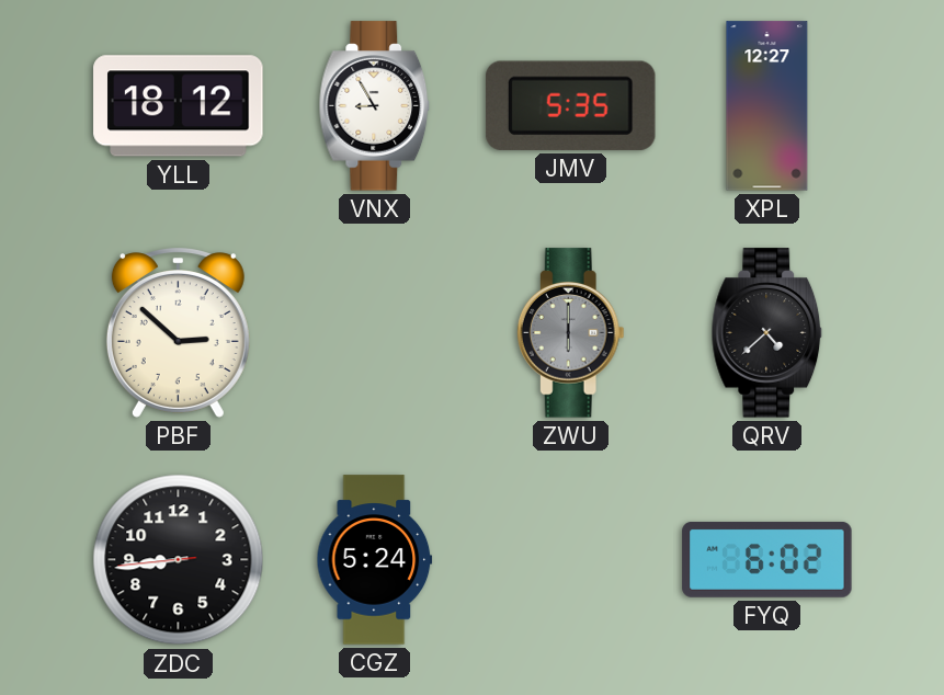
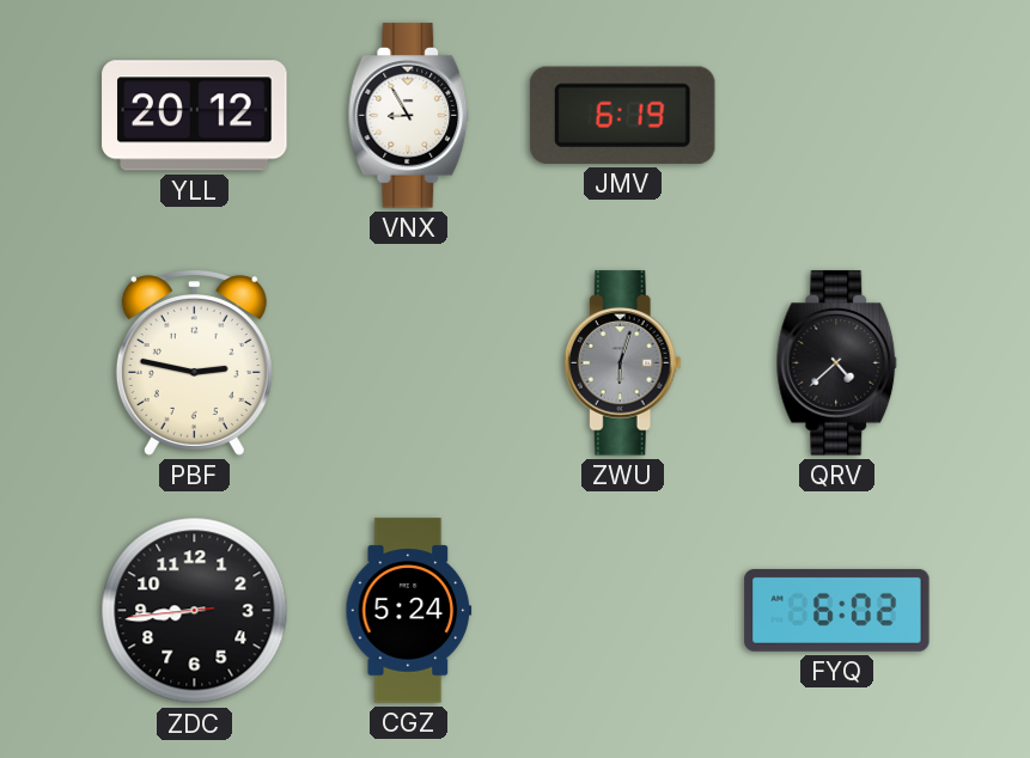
YLL: 18:12 -> 20:12
JMV: 5:35 -> 6:19
XPL: 12:27 -> none
PBF: 2:52 -> 2:47
ZWU: 6:00 -> 6:03
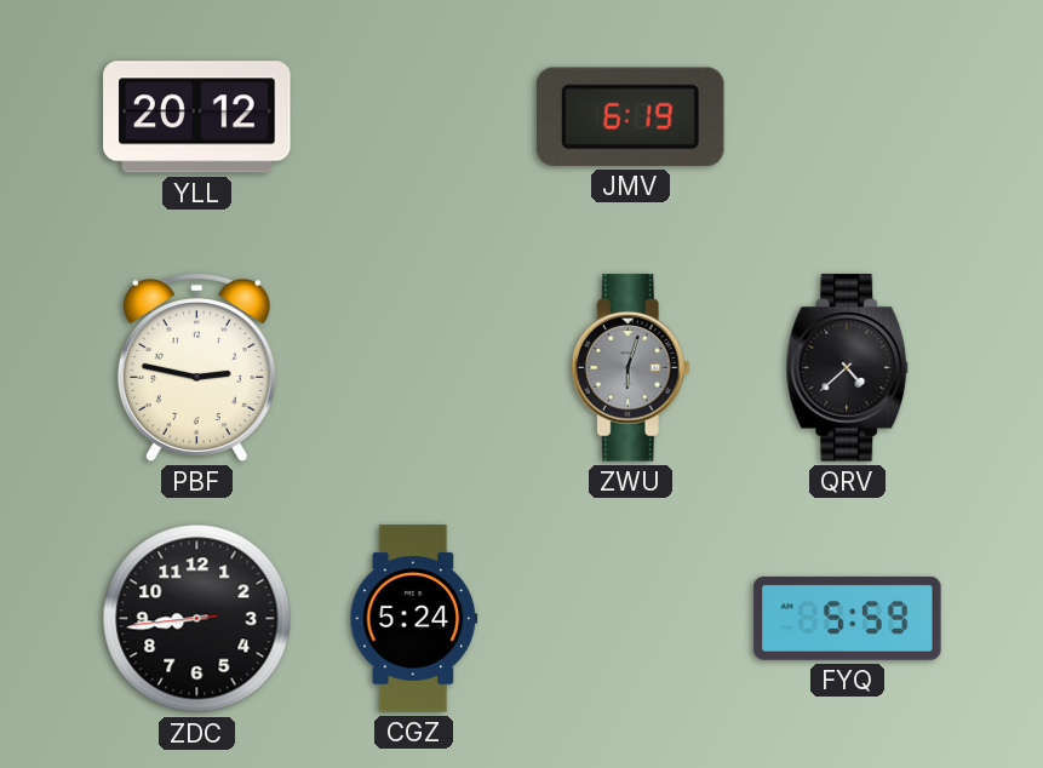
VNX: 8:55 -> none
FYQ: 6:02 -> 5:59
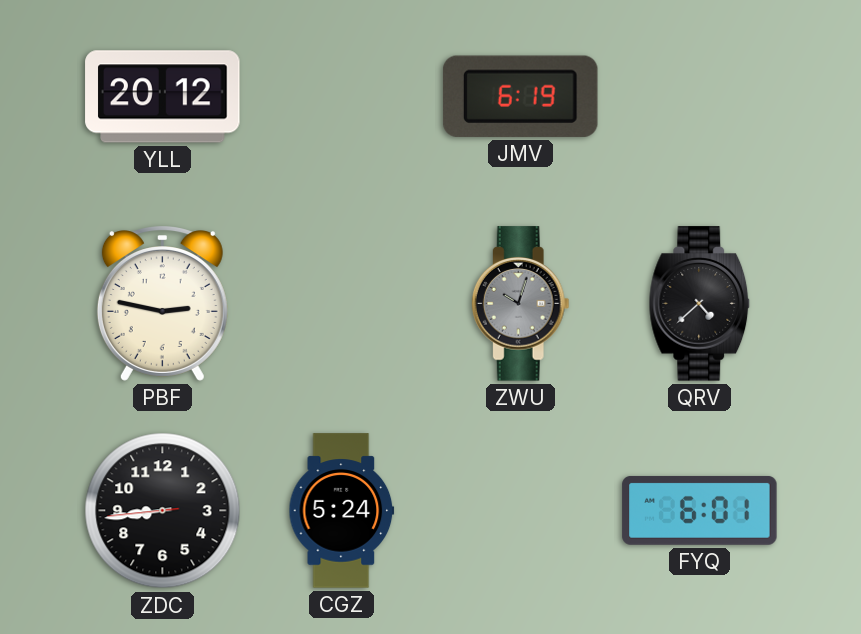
ZWU: 6:03 -> 10:03
FYQ: 5:59 -> 6:01
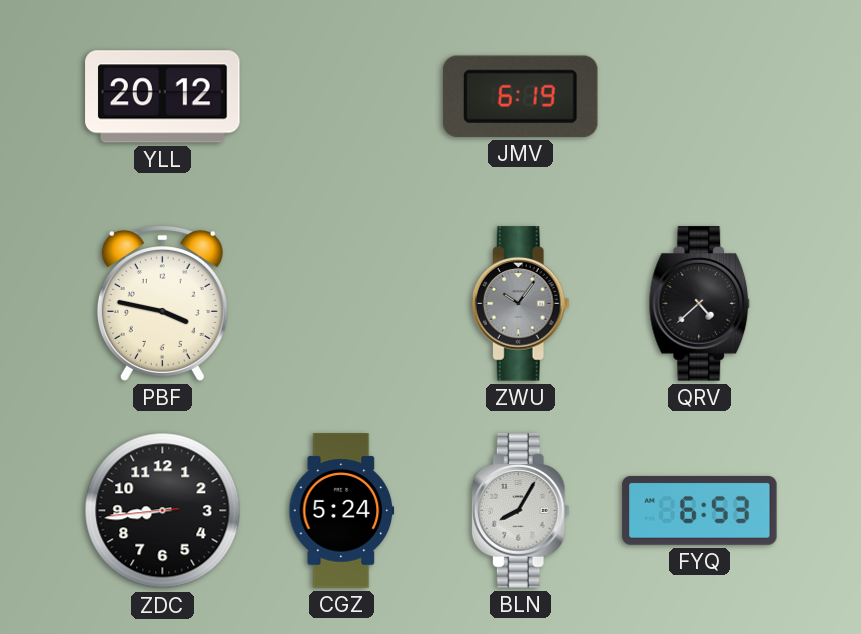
PBF: 2:47 -> 3:47
ZWU: 10:03 -> 10:06
BLN: none -> 8:05
FYQ: 6:01 -> 6:53
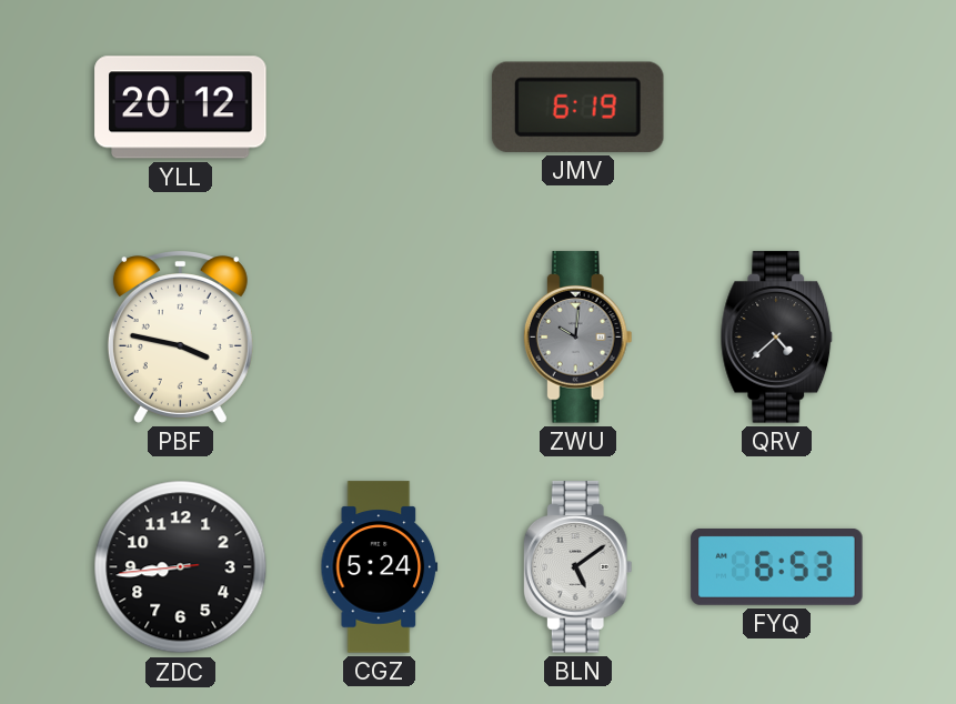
ZWU: 10:06 -> 10:01
BLN: 8:05 -> 5:09
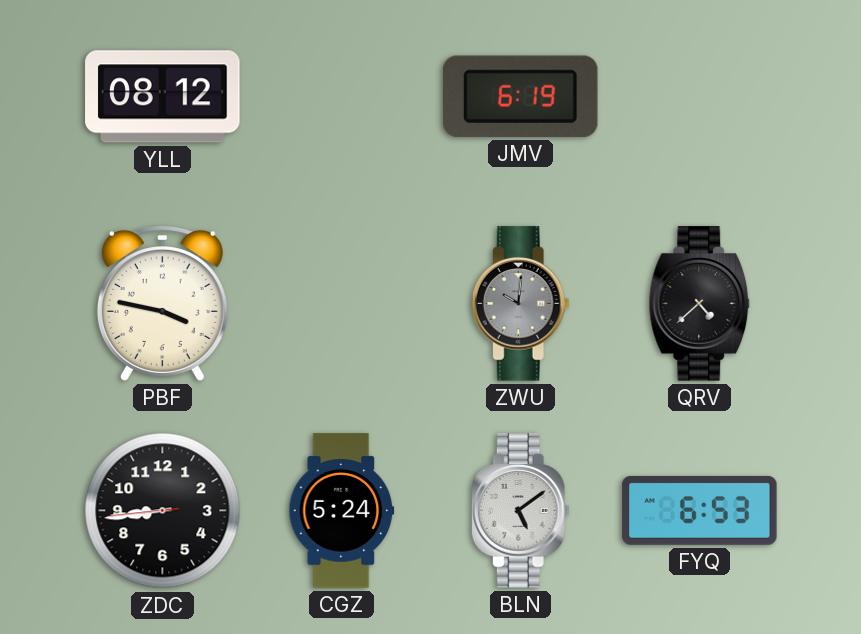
YLL: 20:12 -> 08:12
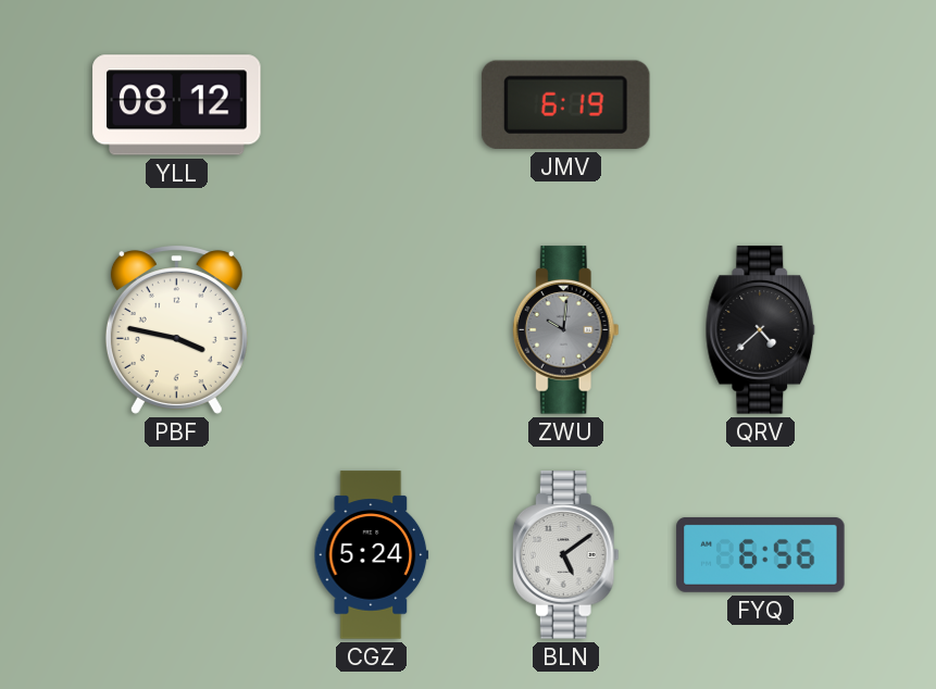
ZDC: 8:43 -> none
FYQ: 6:53 -> 6:56
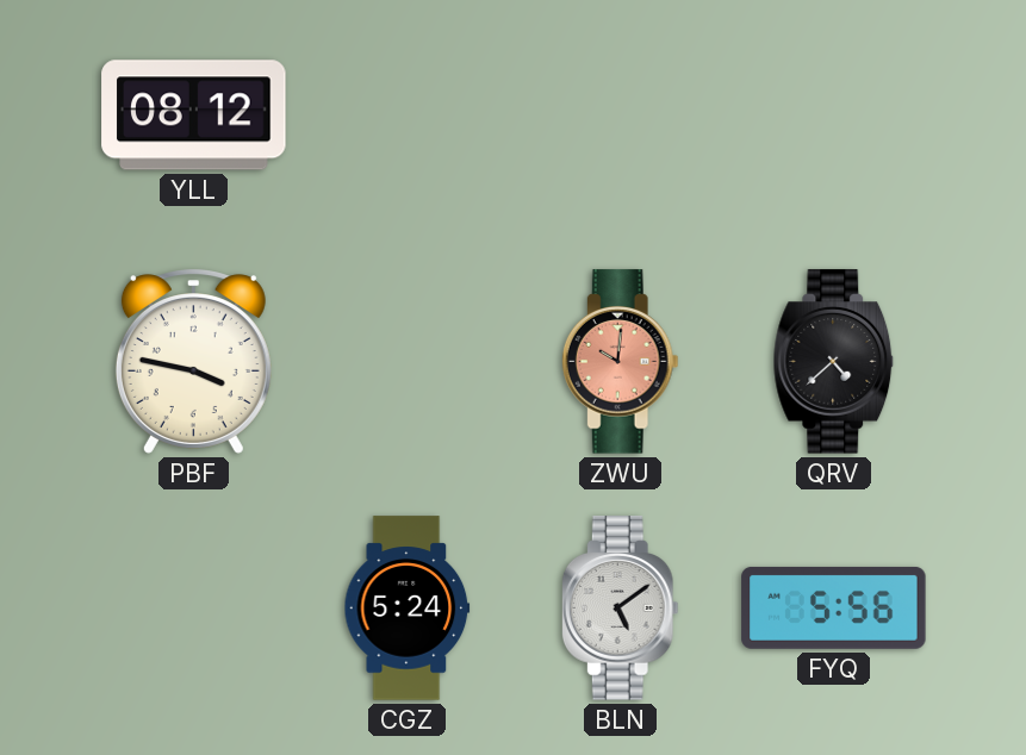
JMV: 6:19 -> none
ZWU dial: grey -> salmon
FYQ: 6:56 -> 5:56
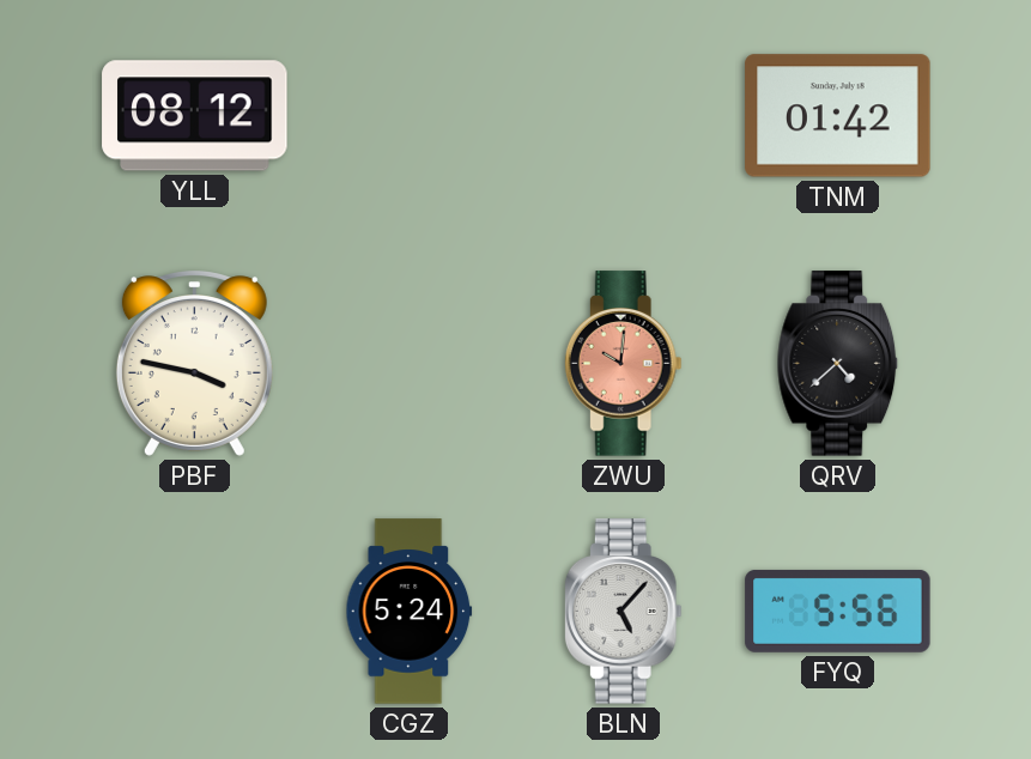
TNM: none -> 01:42
BLN: 5:09 -> 5:07
